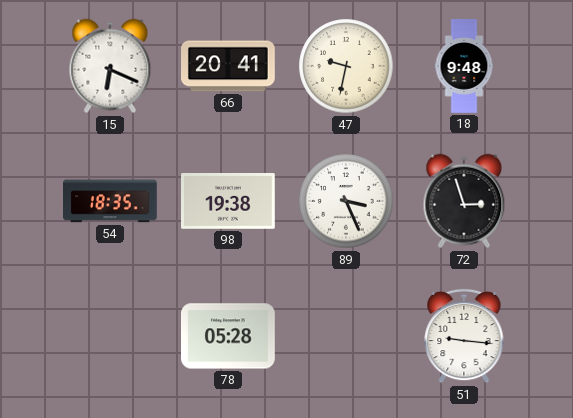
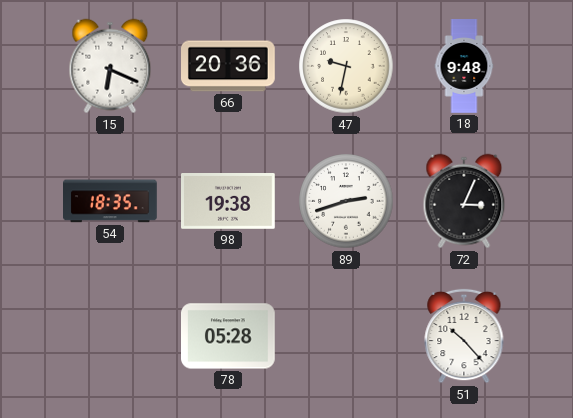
66: 20:41 -> 20:36
89: 3:26 -> 2:42
72: 2:57 -> 3:04
51: 9:16 -> 10:23
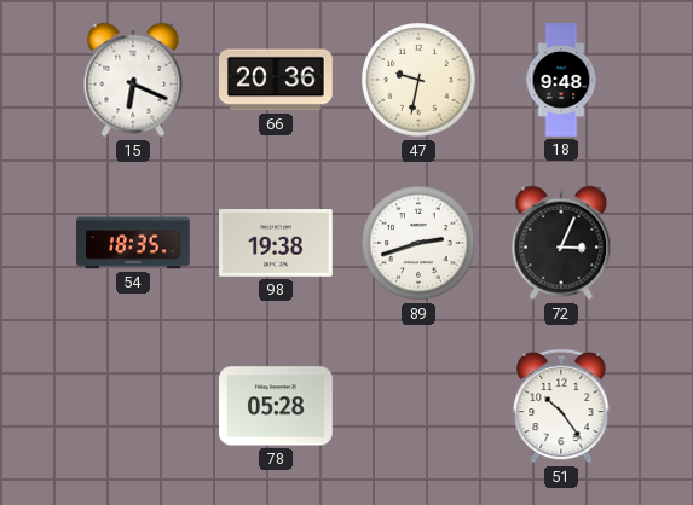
51: 10:23 -> 10:24
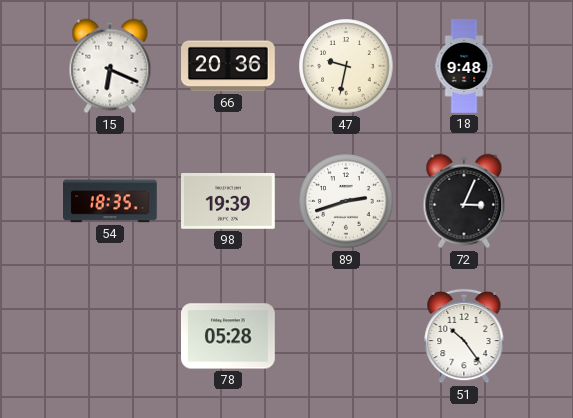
98: 19:38 -> 19:39
